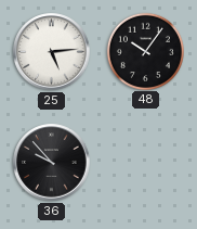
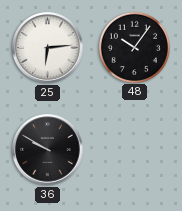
25: 5:14 -> 6:14
36: 9:53 -> 9:50
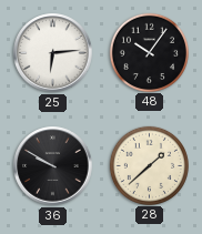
28: none -> 1:38
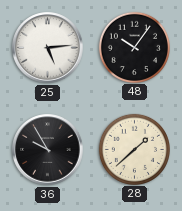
25: 6:14 -> 5:14
36: 9:50 -> 9:55
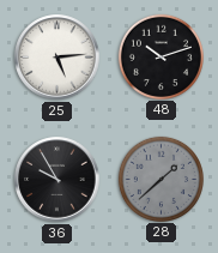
48: 10:06 -> 10:12
28 dial: cream -> grey
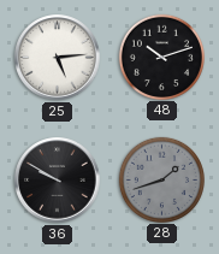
36: 9:55 -> 9:50
28: 1:38 -> 1:42
